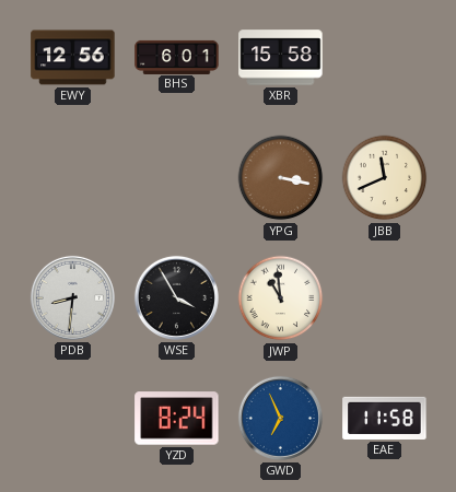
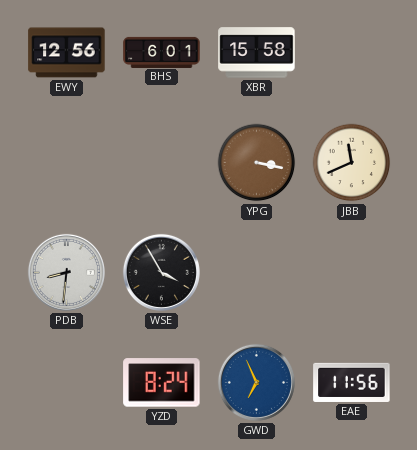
JWP: 10:59 -> none
EAE: 11:58 -> 11:56
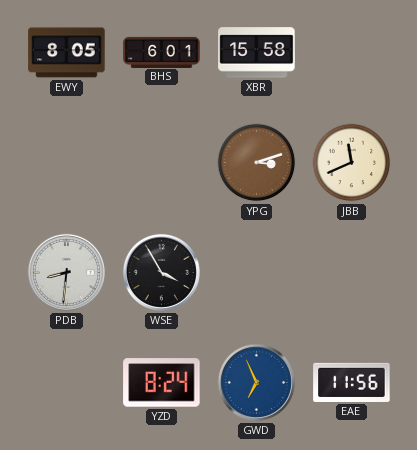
EWY: 12:56 -> 8:05
YPG: 3:17 -> 3:12
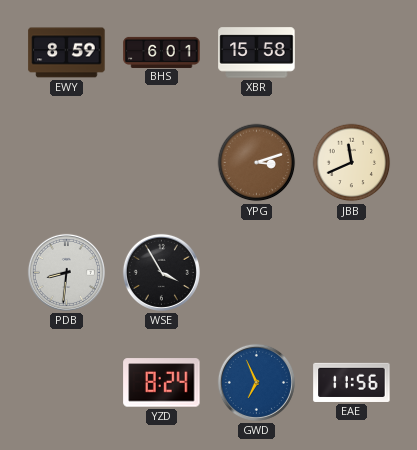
EWY: 8:05 -> 8:59
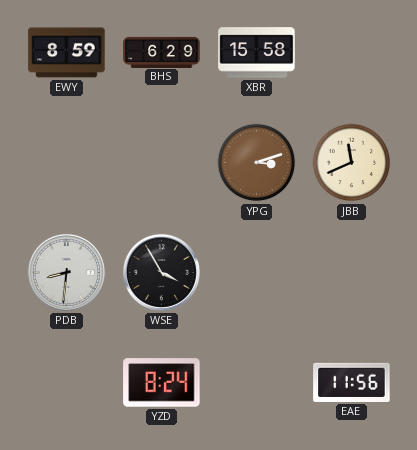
BHS: 6:01 -> 6:29
GWD: 6:56 -> none
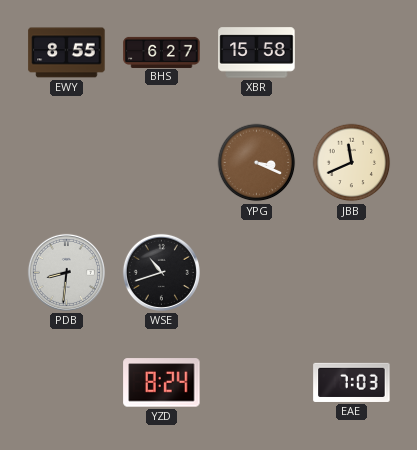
EWY: 8:59 -> 8:55
BHS: 6:29 -> 6:27
YPG: 3:12 -> 3:19
WSE: 3:55 -> 10:42
EAE: 11:56 -> 7:03
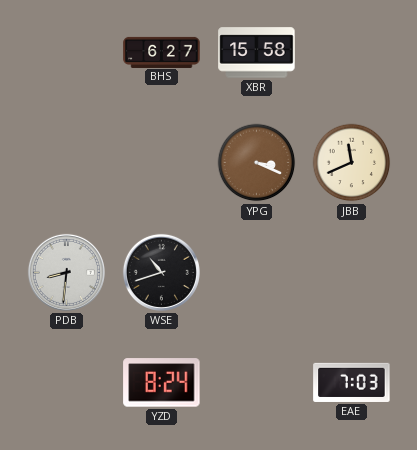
EWY: 8:55 -> none
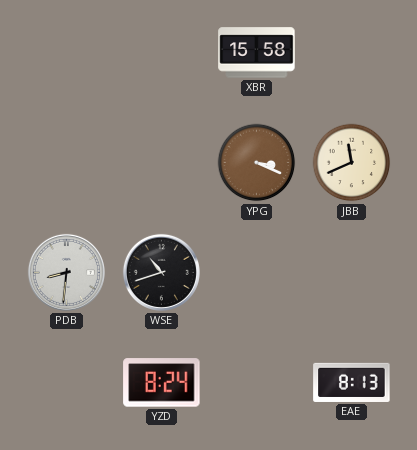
BHS: 6:27 -> none
EAE: 7:03 -> 8:13
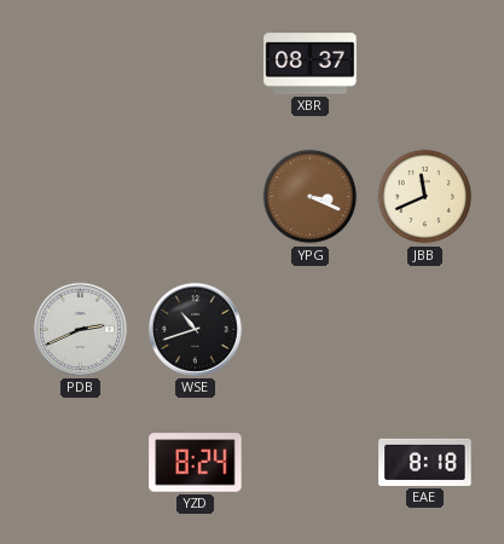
XBR: 15:58 -> 08:37
PDB: 8:31 -> 2:41
EAE: 8:13 -> 8:18
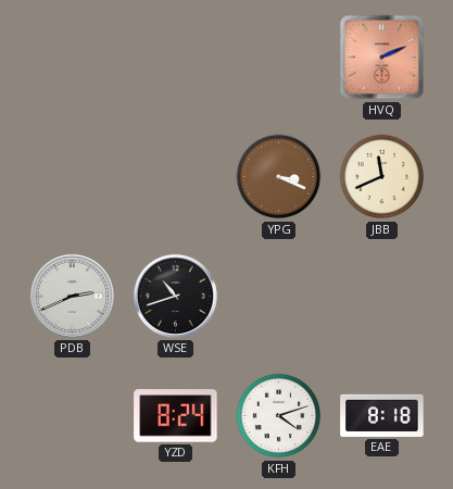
XBR: 08:37 -> none
HVQ: none -> 2:11
KFH: none -> 4:12
